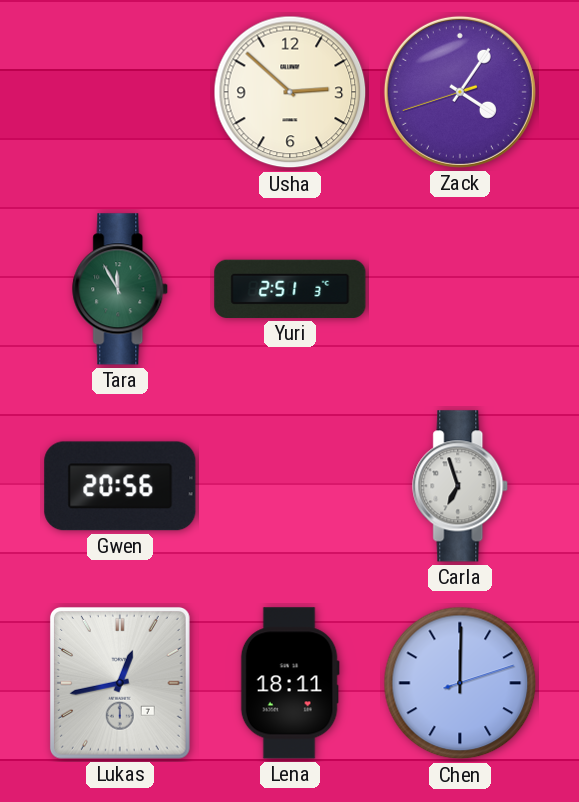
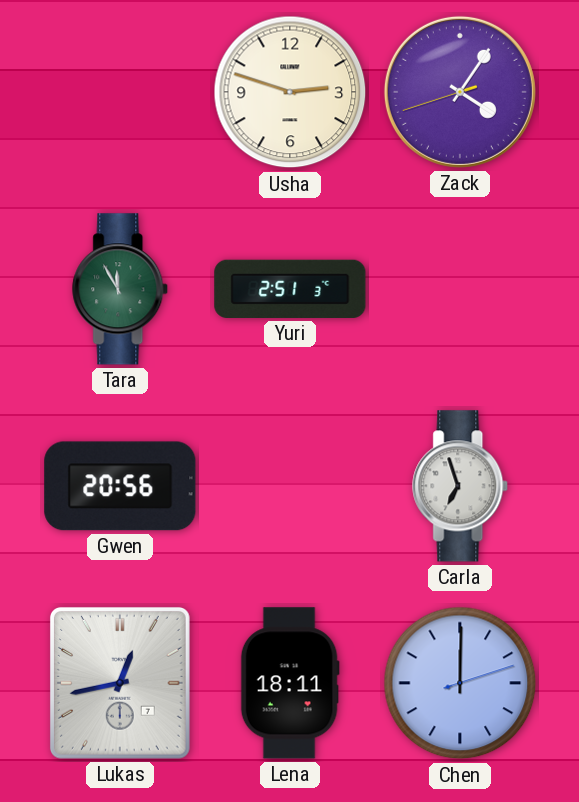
Usha: 2:52 -> 2:48
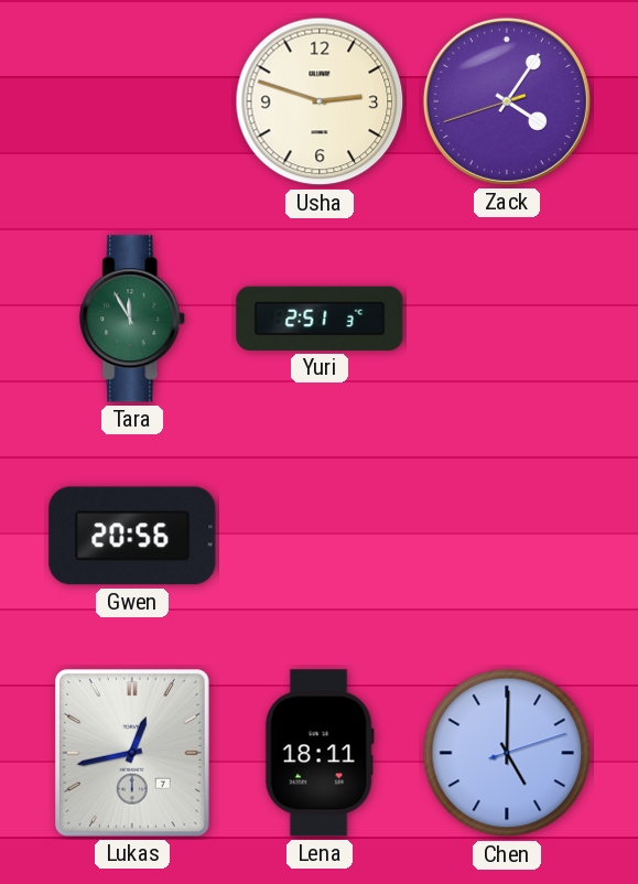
Carla: 6:57 -> none
Chen: 12:00 -> 5:00
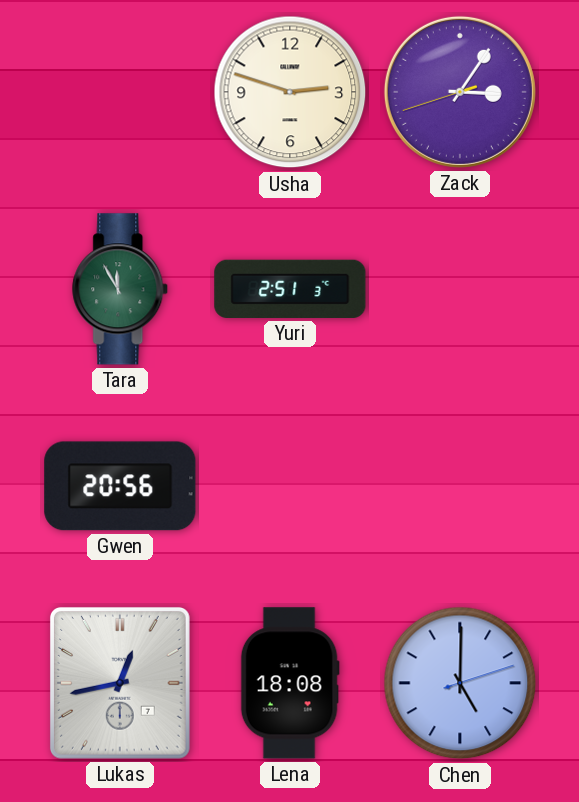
Zack: 4:05 -> 3:05
Lena: 18:11 -> 18:08
